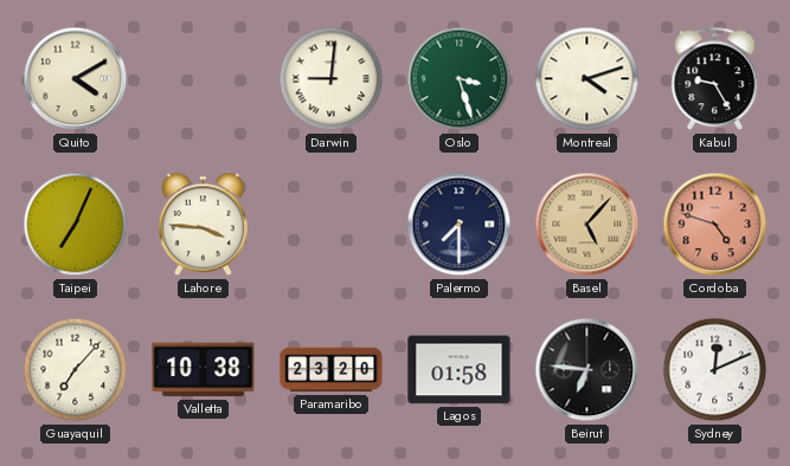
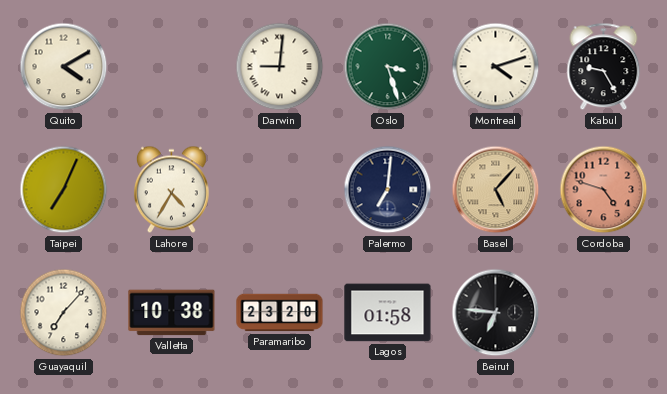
Lahore: 3:46 -> 4:35
Palermo: 7:30 -> 7:01
Sydney: 12:11 -> none
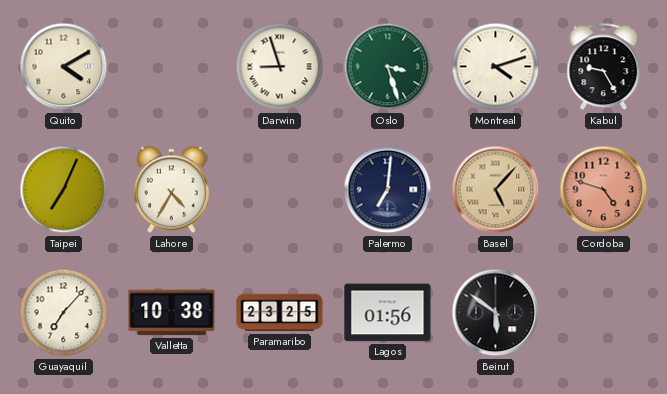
Darwin: 9:01 -> 8:57
Paramaribo: 23:20 -> 23:25
Lagos: 01:58 -> 01:56
Beirut: 6:46 -> 5:51
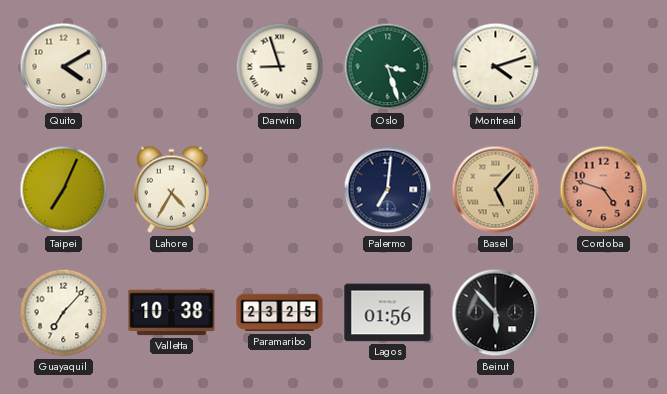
Kabul: 9:25 -> none
Beirut: 5:51 -> 5:53
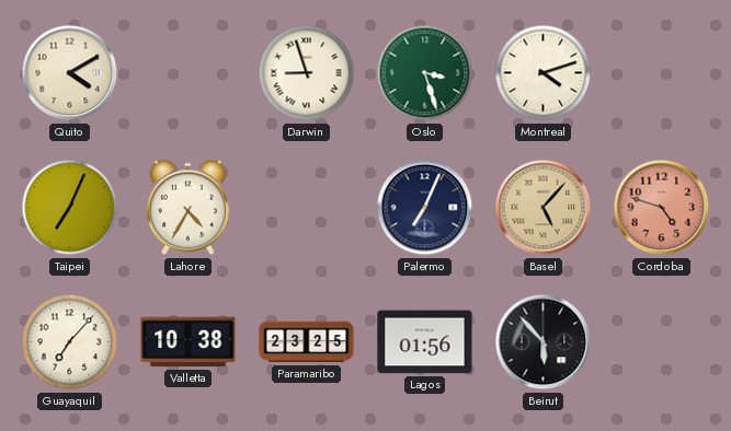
Palermo: 7:01 -> 7:04
